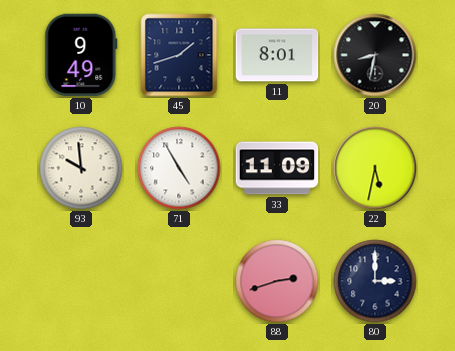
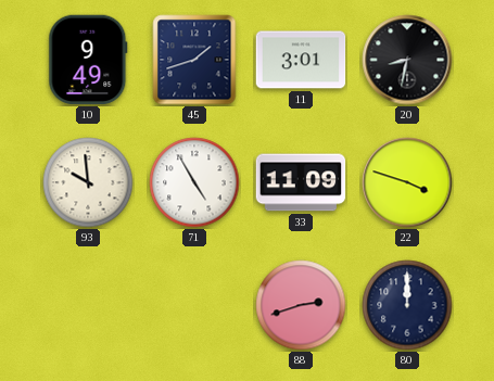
11: 8:01 -> 3:01
22: 5:32 -> 3:48
80: 3:00 -> 12:00
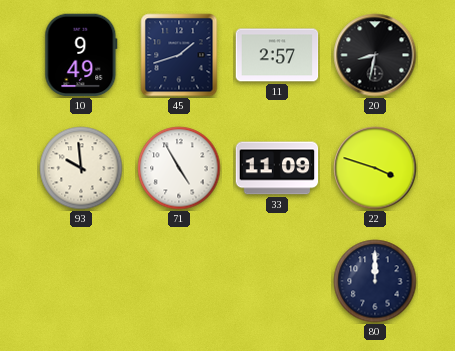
11: 3:01 -> 2:57
88: 2:42 -> none
